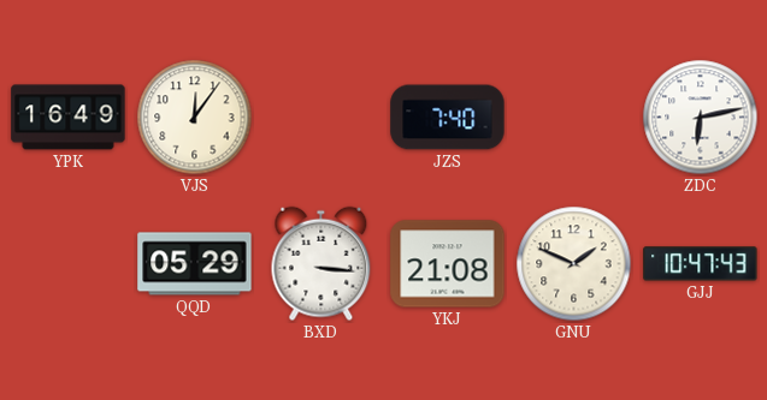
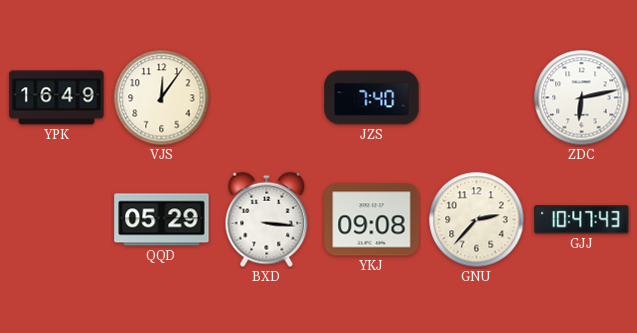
YKJ: 21:08 -> 09:08
GNU: 1:49 -> 2:37
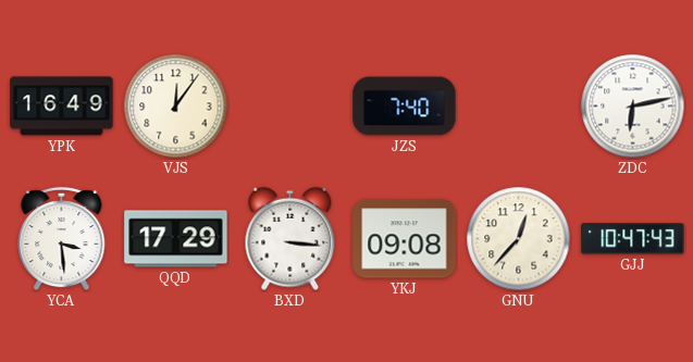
YCA: none -> 3:29
QQD: 05:29 -> 17:29
GNU: 2:37 -> 12:37
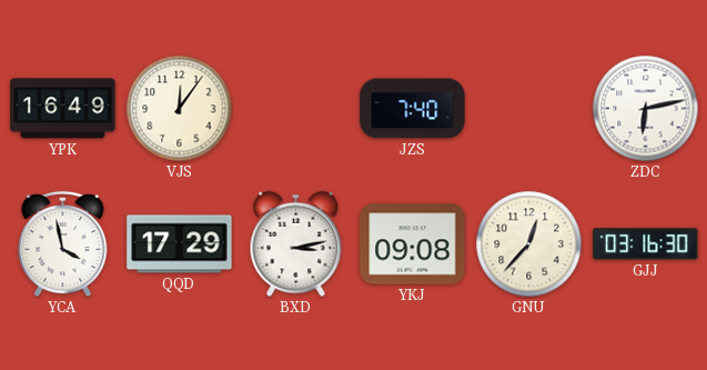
YCA: 3:29 -> 3:58
BXD: 3:16 -> 3:13
GJJ: 10:47 -> 03:16
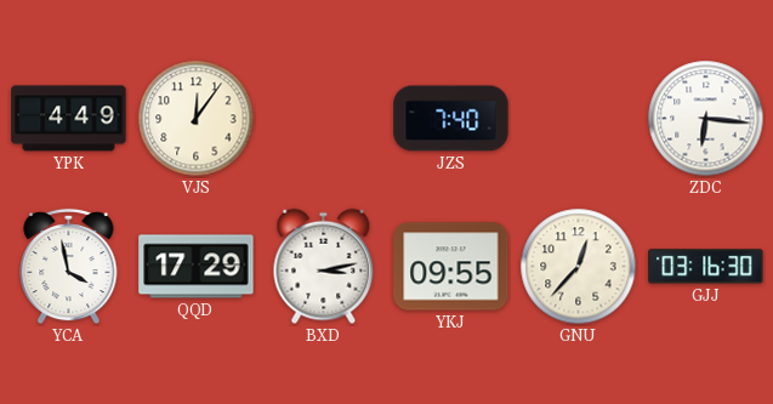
YPK: 16:49 -> 4:49
ZDC: 6:13 -> 6:16
YKJ: 09:08 -> 09:55
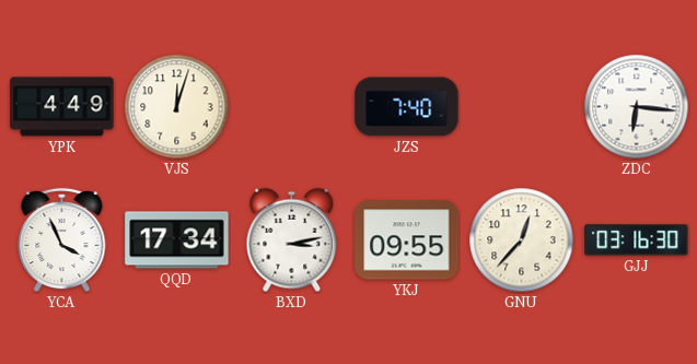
VJS: 12:06 -> 12:03
YCA: 3:58 -> 3:56
QQD: 17:29 -> 17:34
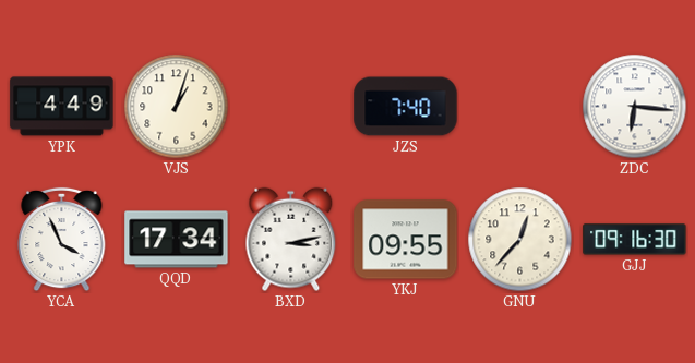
VJS: 12:03 -> 1:03
GJJ: 03:16 -> 09:16
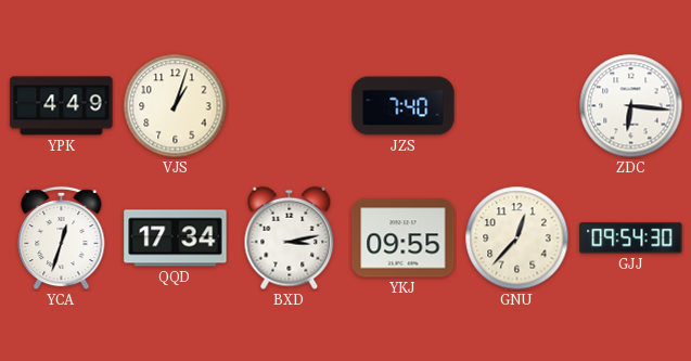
YCA: 3:56 -> 12:33
GJJ: 09:16 -> 09:54
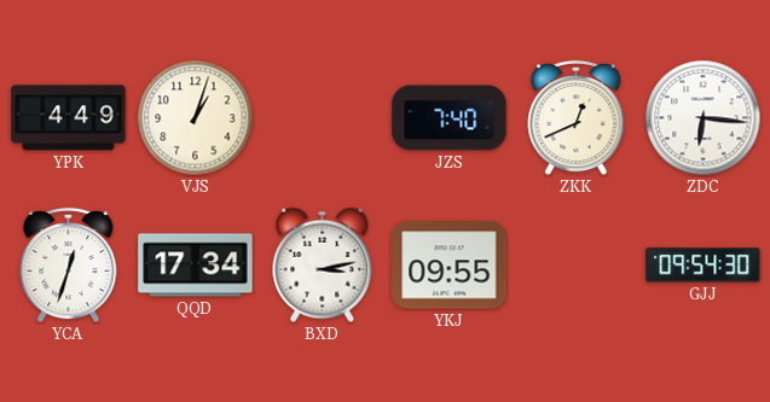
ZKK: none -> 12:41
GNU: 12:37 -> none
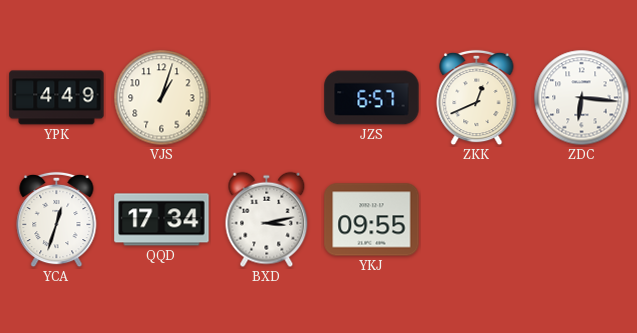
JZS: 7:40 -> 6:57
GJJ: 09:54 -> none
